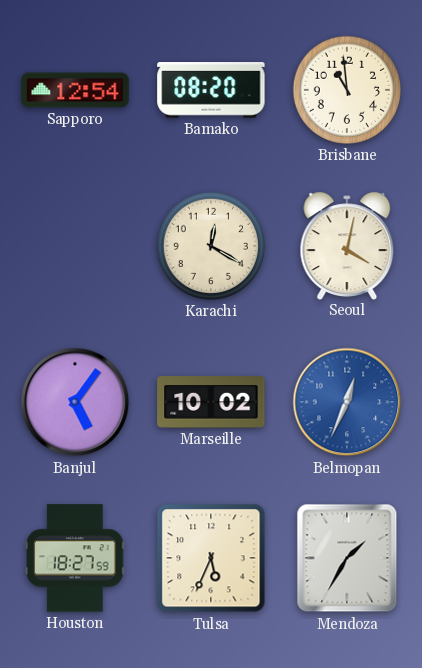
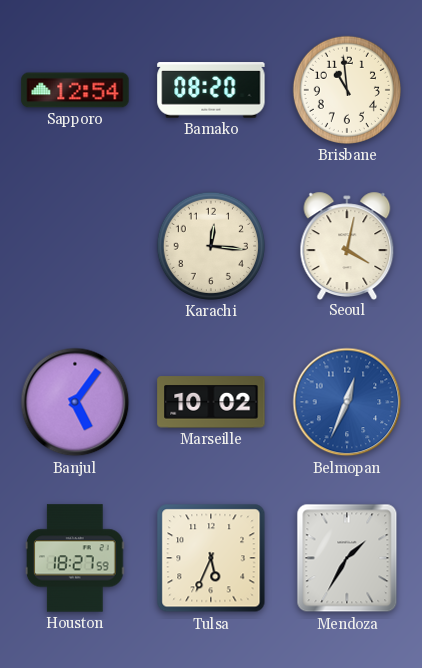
Karachi: 12:20 -> 12:16
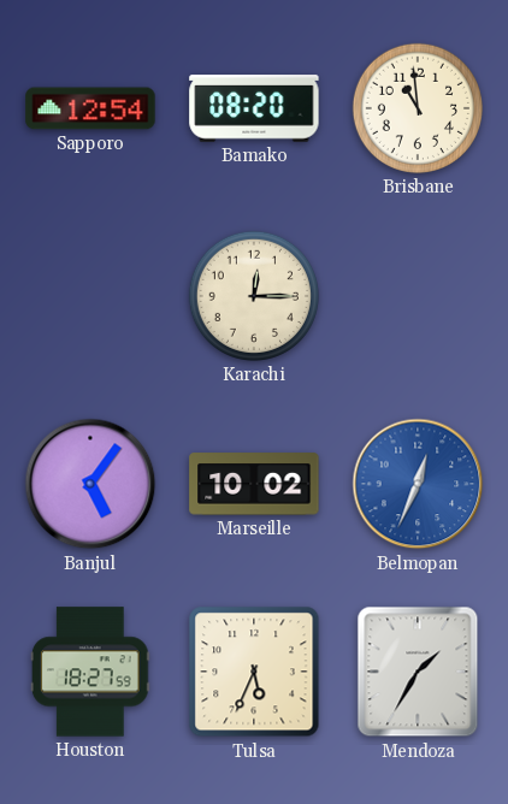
Karachi: 12:16 -> 12:15
Seoul: 4:02 -> none
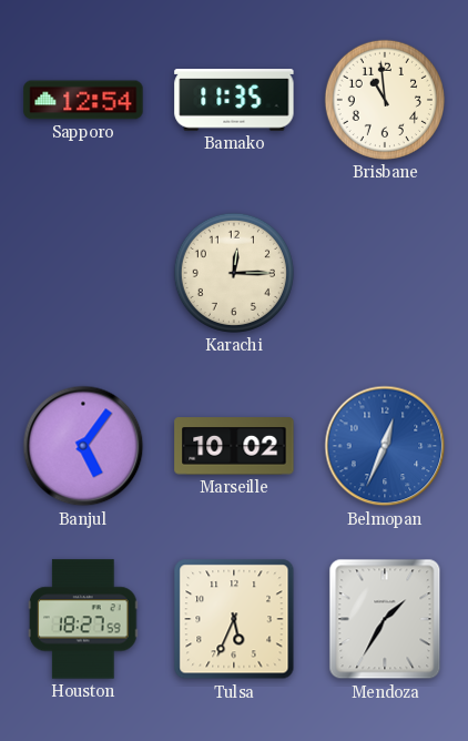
Bamako: 08:20 -> 11:35
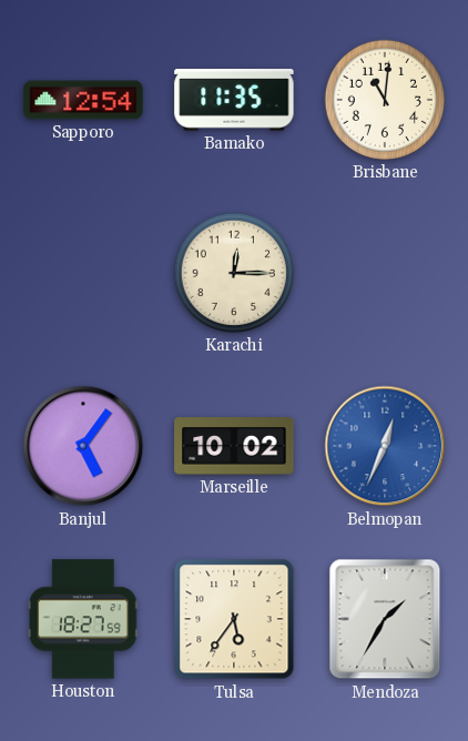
Brisbane: 10:59 -> 11:01
Tulsa: 5:34 -> 5:36
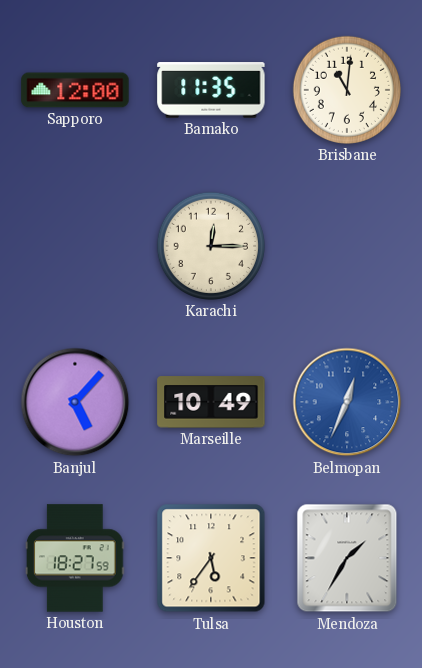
Sapporo: 12:54 -> 12:00
Banjul: 5:06 -> 5:07
Marseille: 10:02 -> 10:49
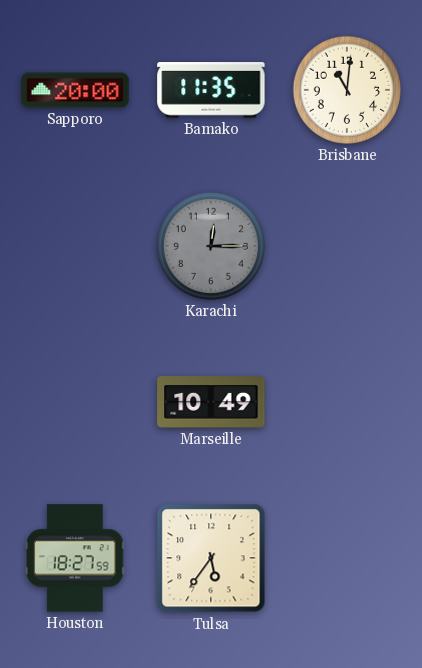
Sapporo: 12:00 -> 20:00
Karachi dial: cream -> grey
Banjul: 5:07 -> none
Belmopan: 12:34 -> none
Mendoza: 1:35 -> none
